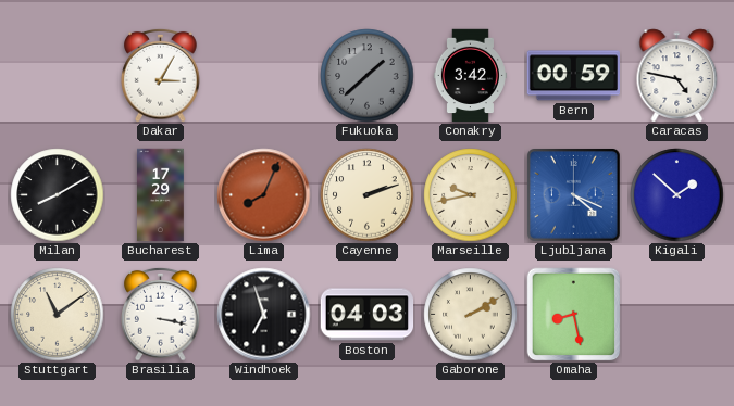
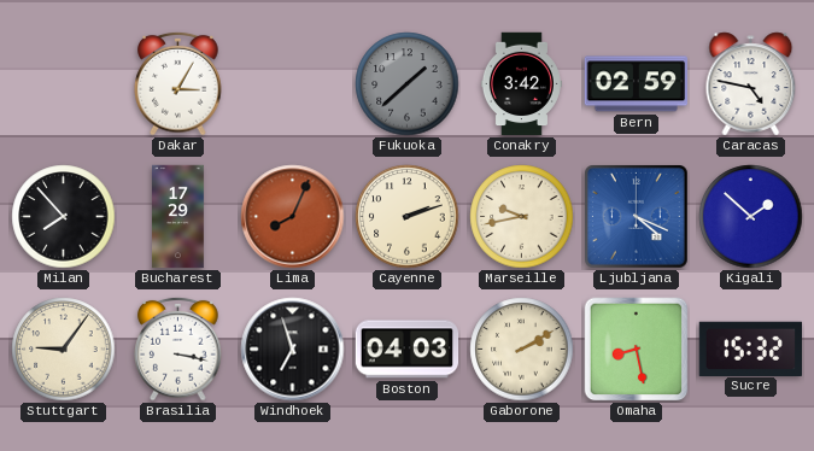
Bern: 00:59 -> 02:59
Milan: 8:10 -> 7:53
Stuttgart: 11:09 -> 9:06
Sucre: none -> 15:32
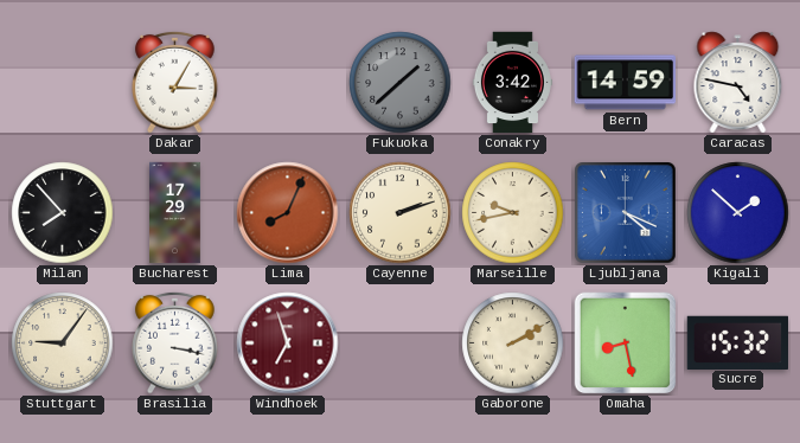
Bern: 02:59 -> 14:59
Windhoek dial: black -> burgundy
Boston: 04:03 -> none
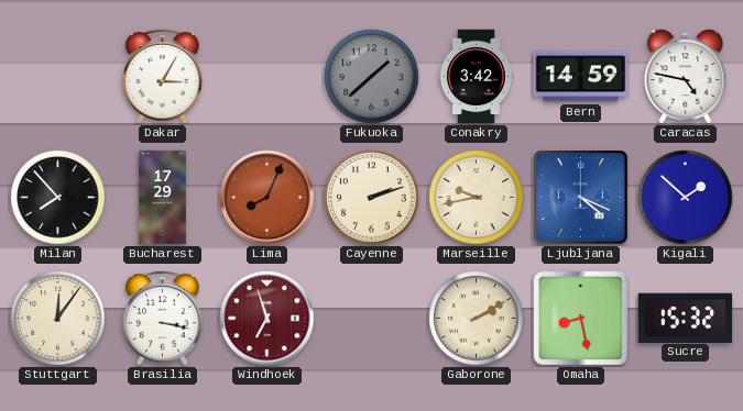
Stuttgart: 9:06 -> 12:06
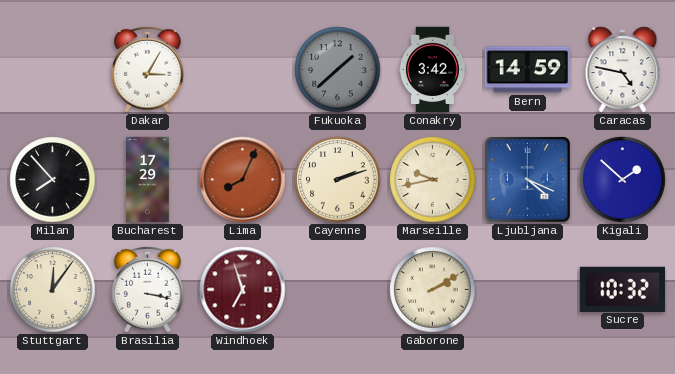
Omaha: 8:28 -> none
Sucre: 15:32 -> 10:32
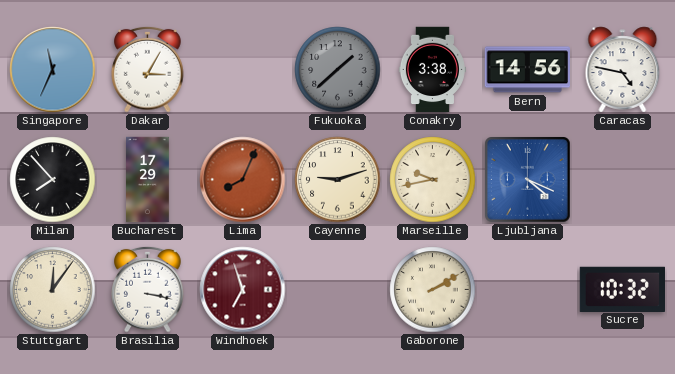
Singapore: none -> 11:34
Conakry: 3:42 -> 3:38
Bern: 14:59 -> 14:56
Cayenne: 2:12 -> 9:12
Kigali: 1:52 -> none
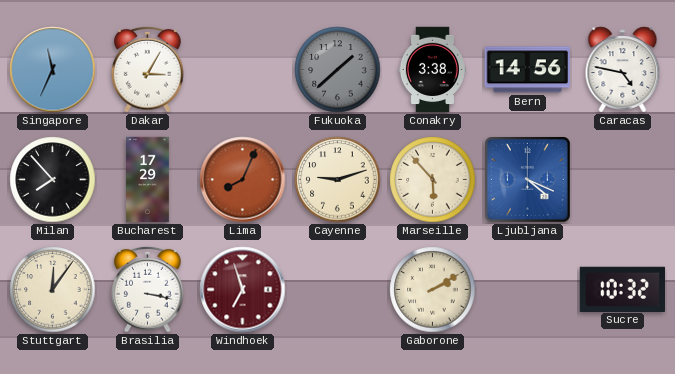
Marseille: 9:43 -> 5:53
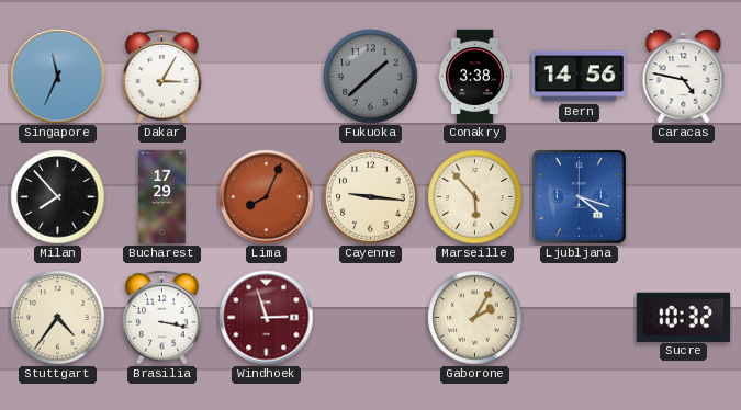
Cayenne: 9:12 -> 9:16
Ljubljana: 4:19 -> 4:18
Stuttgart: 12:06 -> 4:36
Windhoek: 6:57 -> 2:57
Gaborone: 2:10 -> 2:05
